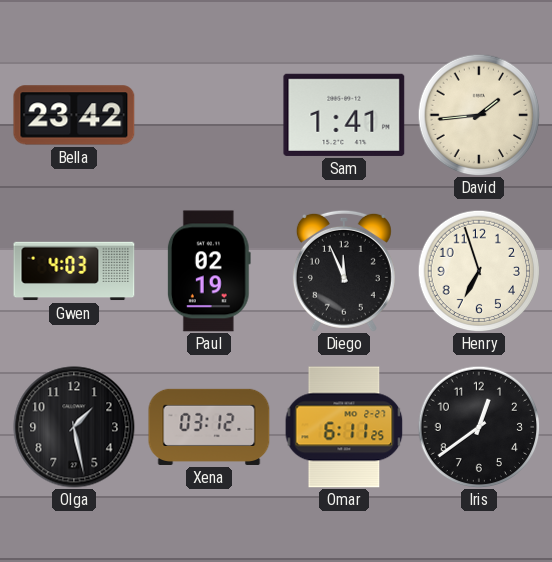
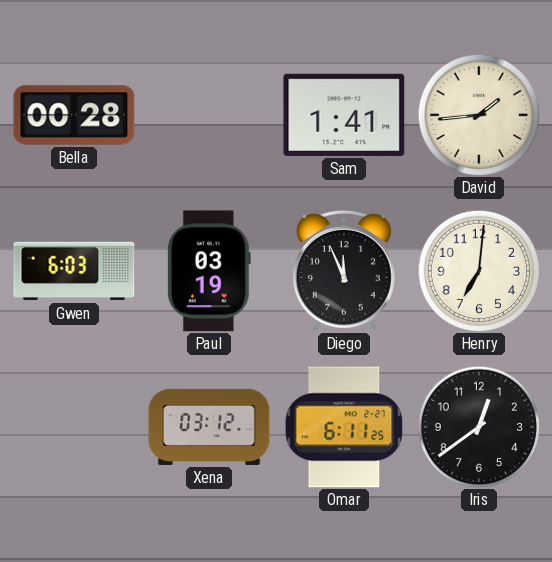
Bella: 23:42 -> 00:28
Gwen: 4:03 -> 6:03
Paul: 02:19 -> 03:19
Henry: 6:57 -> 7:01
Olga: 1:28 -> none
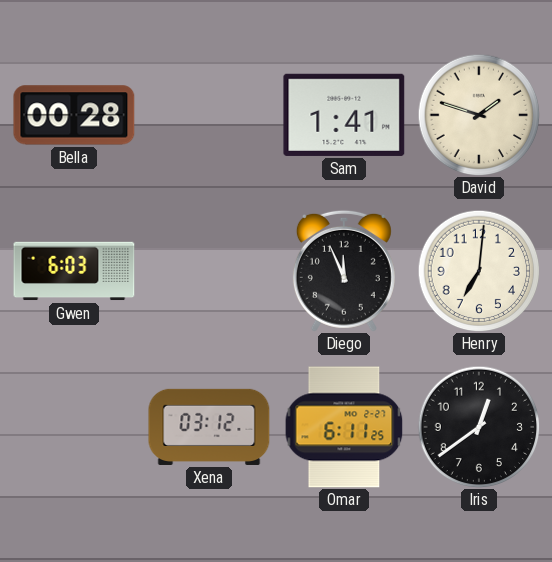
David: 1:44 -> 1:48
Paul: 03:19 -> none
